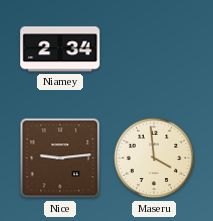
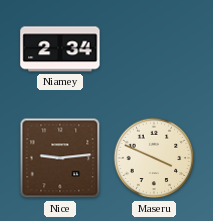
Maseru: 3:59 -> 3:49
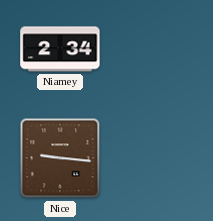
Nice: 9:14 -> 9:16
Maseru: 3:49 -> none
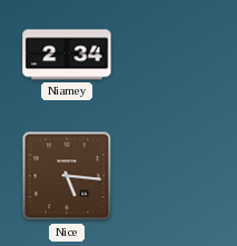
Nice: 9:16 -> 5:16
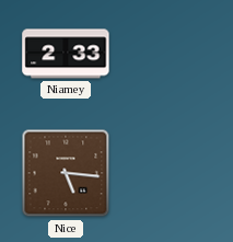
Niamey: 2:34 -> 2:33
